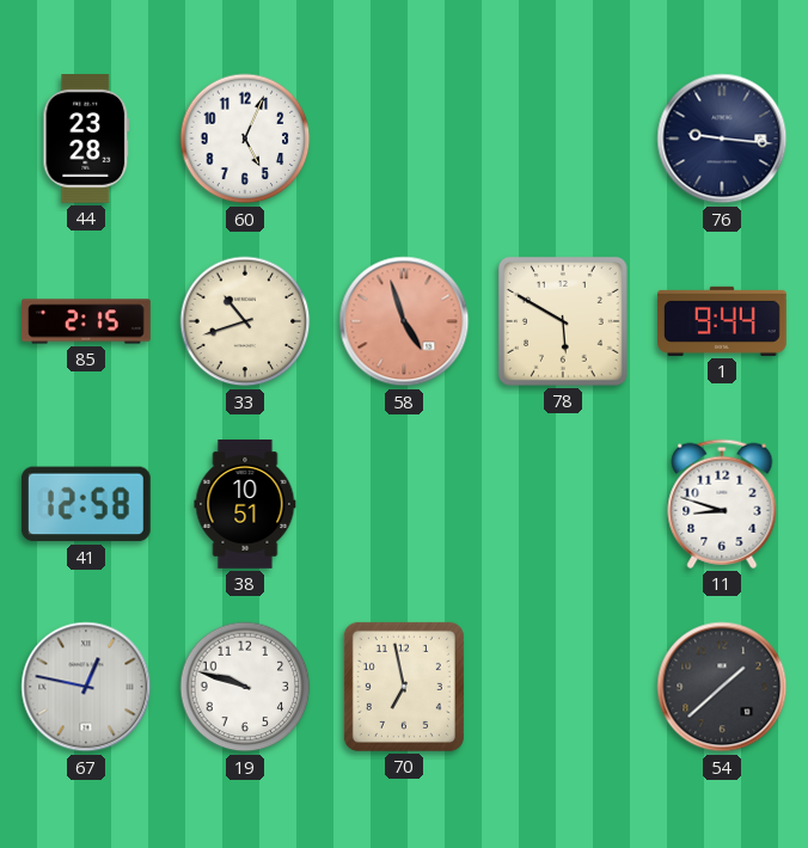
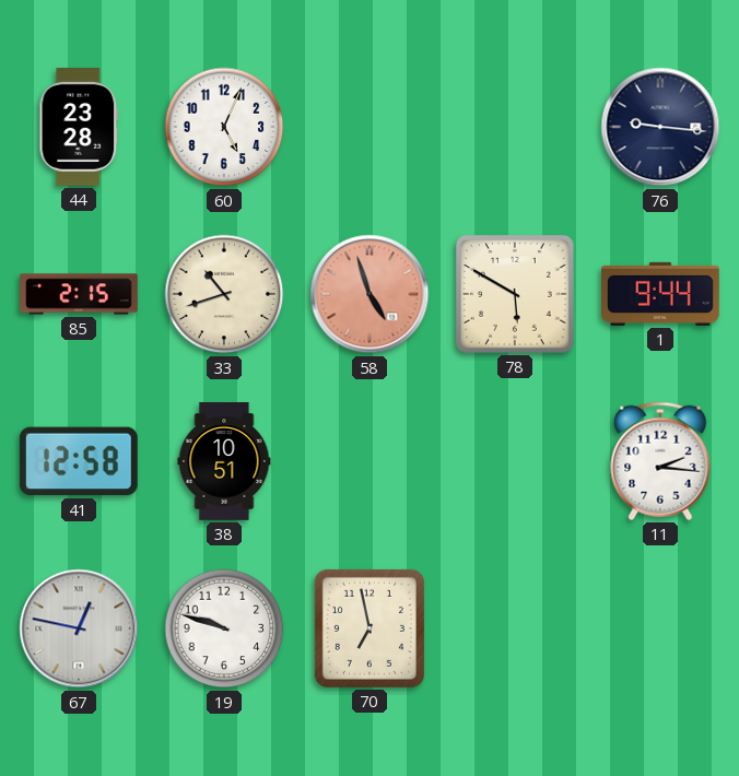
11: 8:48 -> 2:16
54: 1:38 -> none
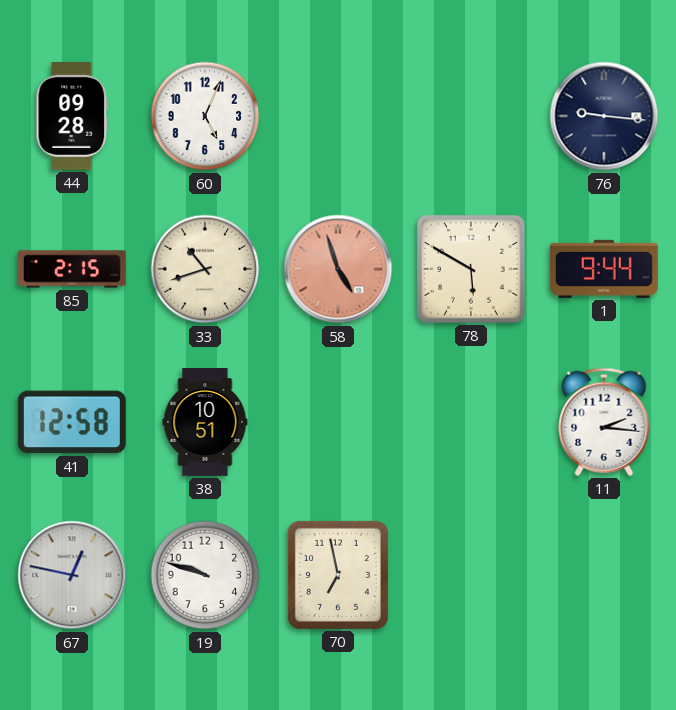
44: 23:28 -> 09:28
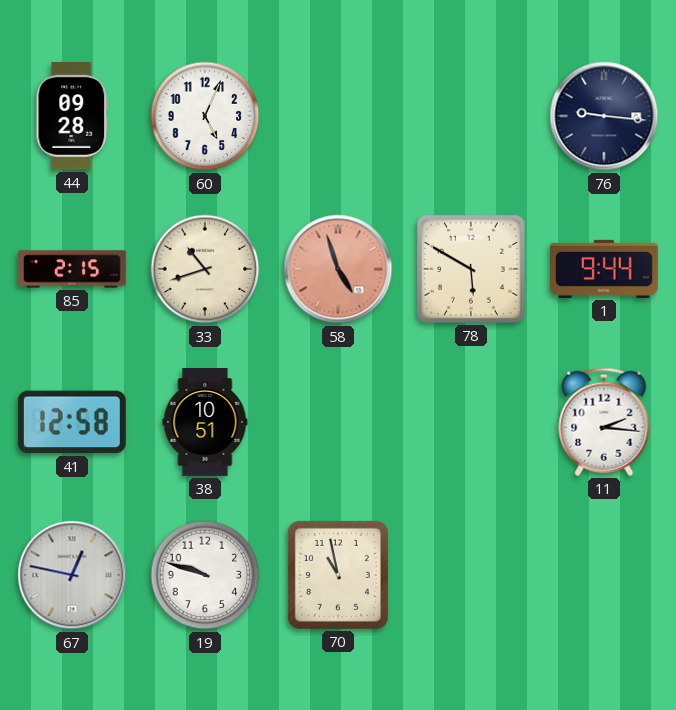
70: 6:58 -> 10:58
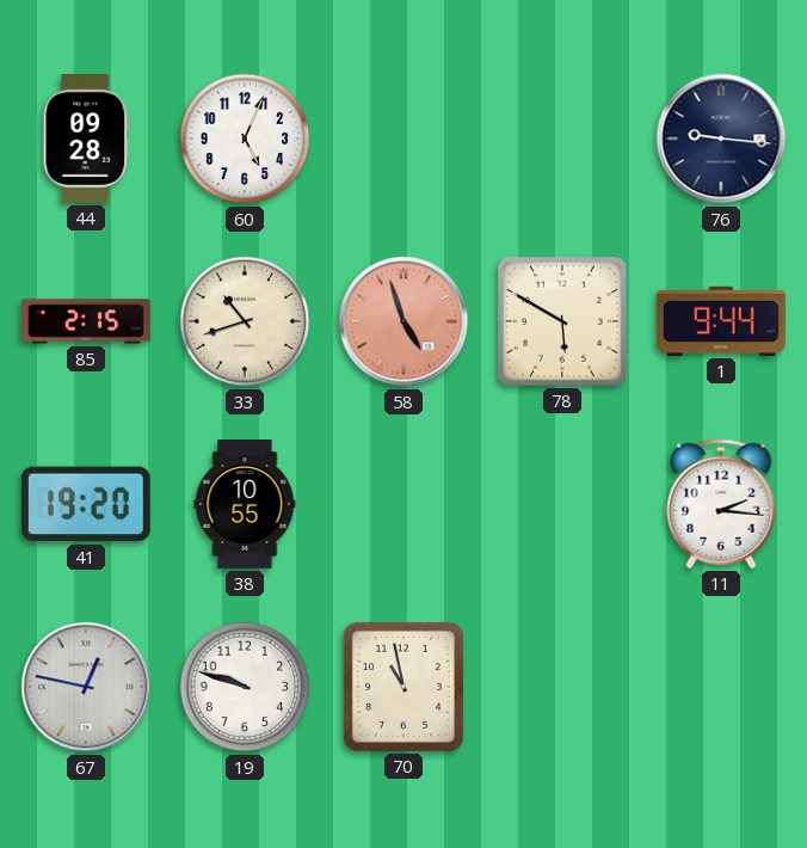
41: 12:58 -> 19:20
38: 10:51 -> 10:55
